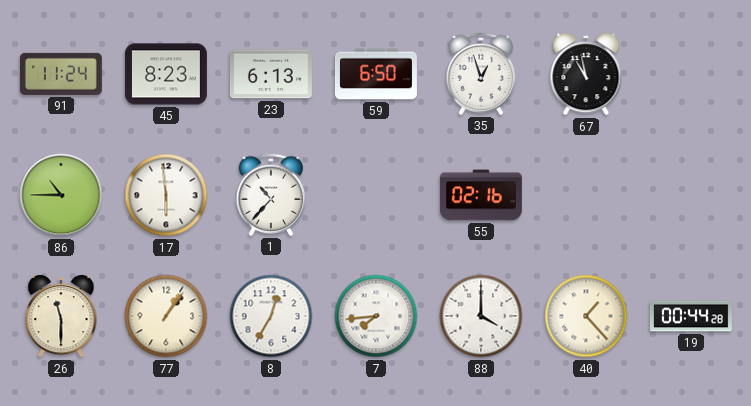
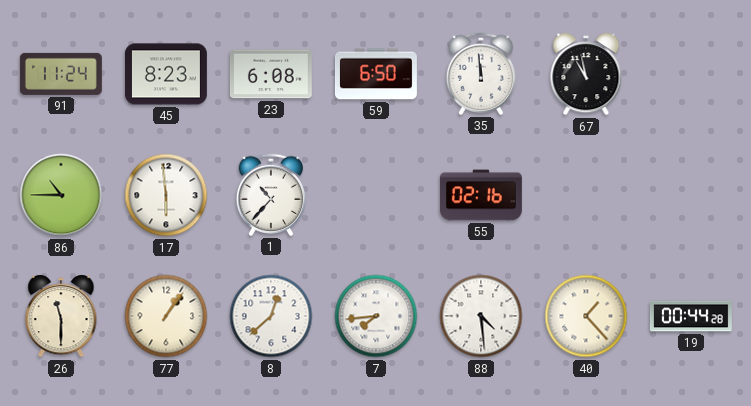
23: 6:13 -> 6:08
35: 12:57 -> 11:59
8: 12:35 -> 12:38
88: 4:00 -> 4:29
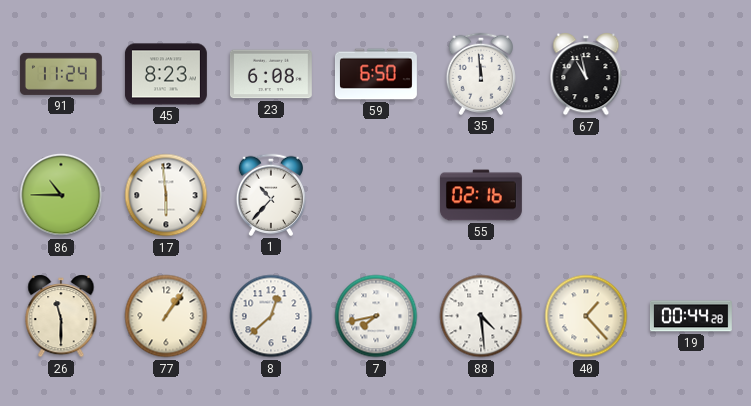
7: 7:44 -> 7:43
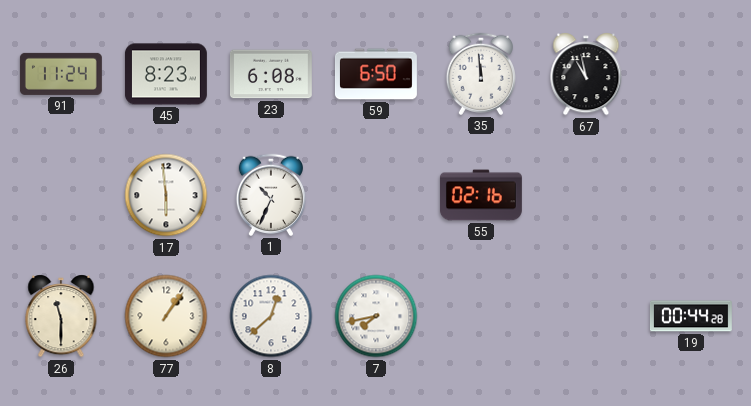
86: 10:45 -> none
1: 10:37 -> 10:34
88: 4:29 -> none
40: 1:23 -> none
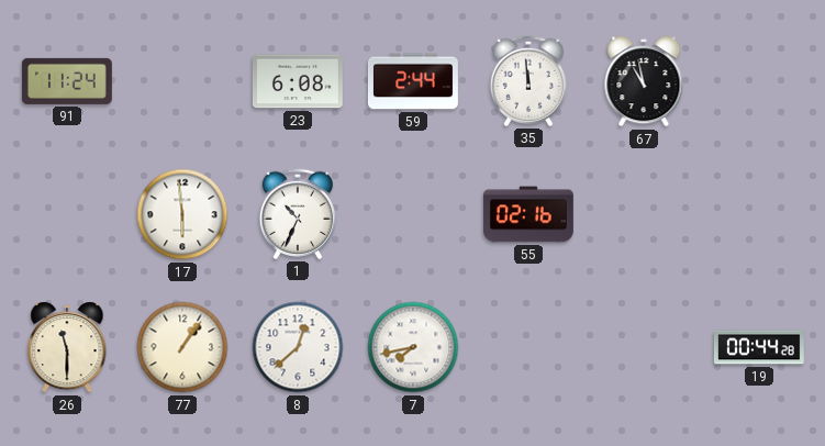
45: 8:23 -> none
59: 6:50 -> 2:44
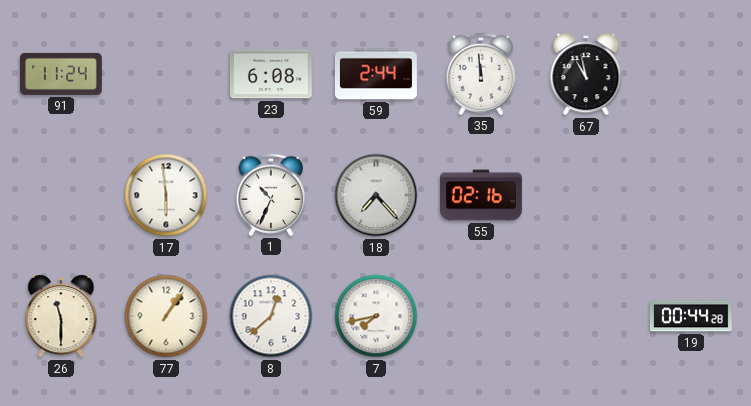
18: none -> 7:23
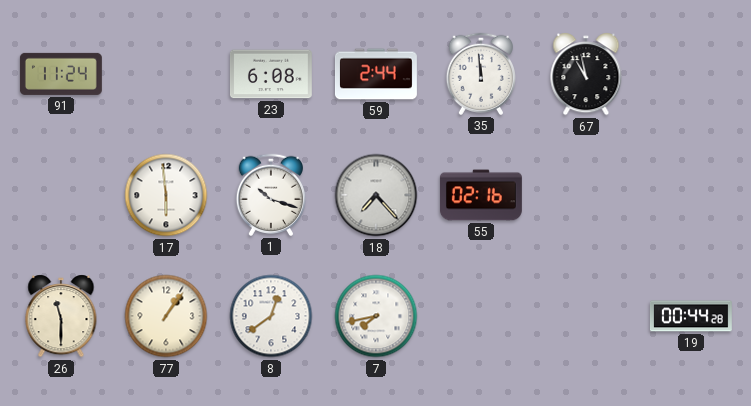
1: 10:34 -> 10:18
8: 12:38 -> 12:39
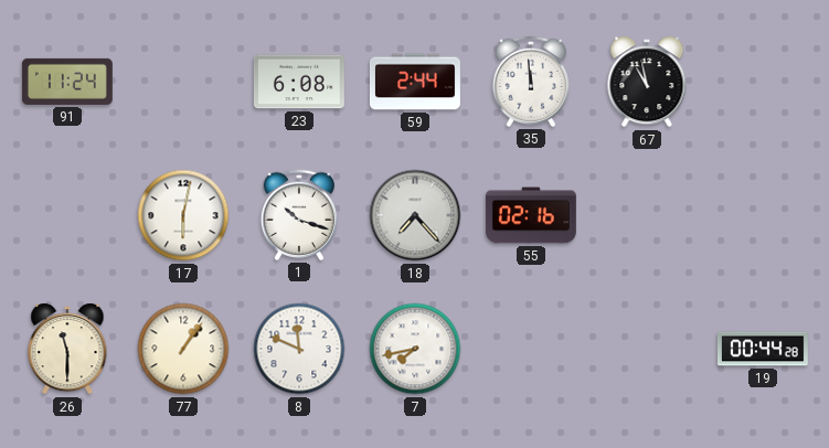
17: 5:59 -> 6:02
8: 12:39 -> 11:49
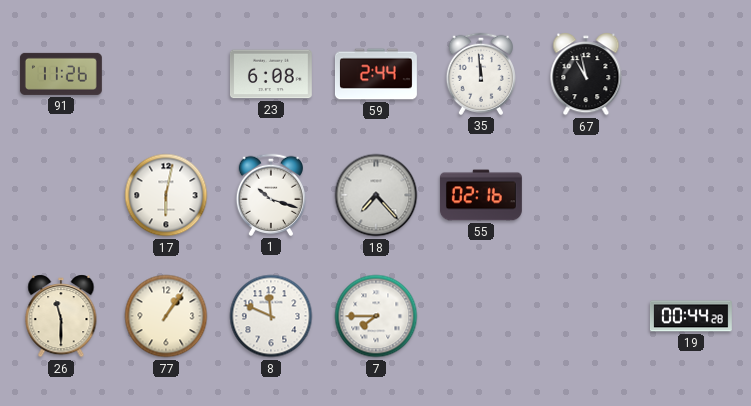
91: 11:24 -> 11:26
7: 7:43 -> 7:45
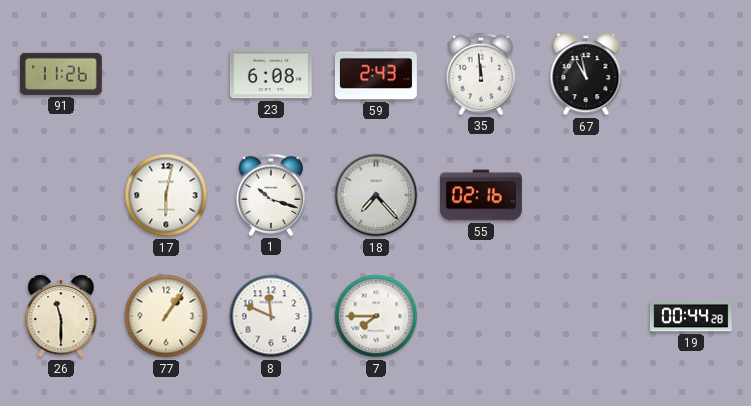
59: 2:44 -> 2:43
